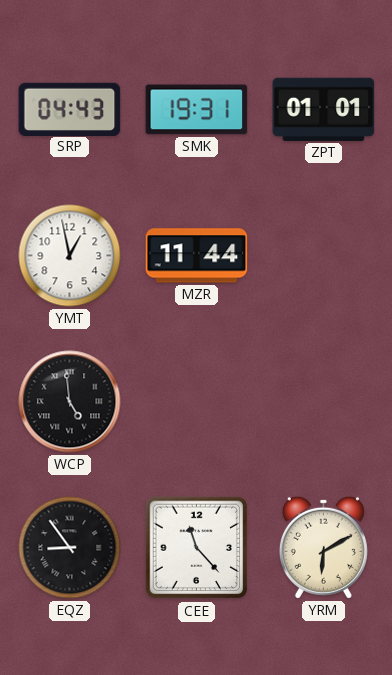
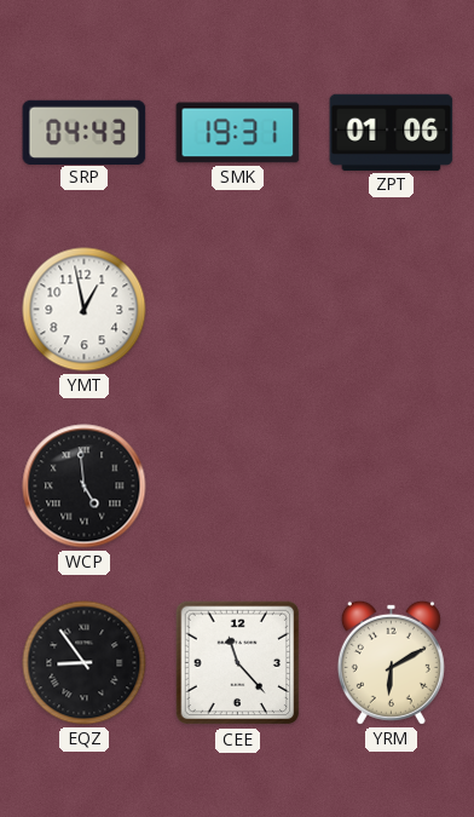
ZPT: 01:01 -> 01:06
MZR: 11:44 -> none
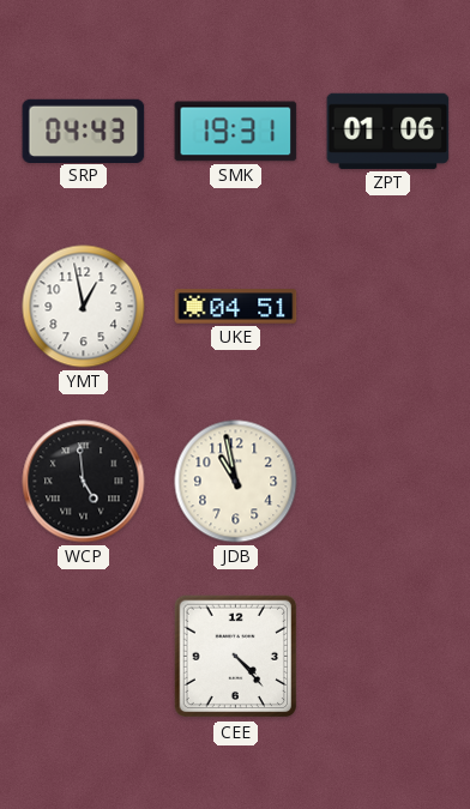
UKE: none -> 04:51
JDB: none -> 10:58
EQZ: 8:54 -> none
CEE: 11:23 -> 4:23
YRM: 6:10 -> none
